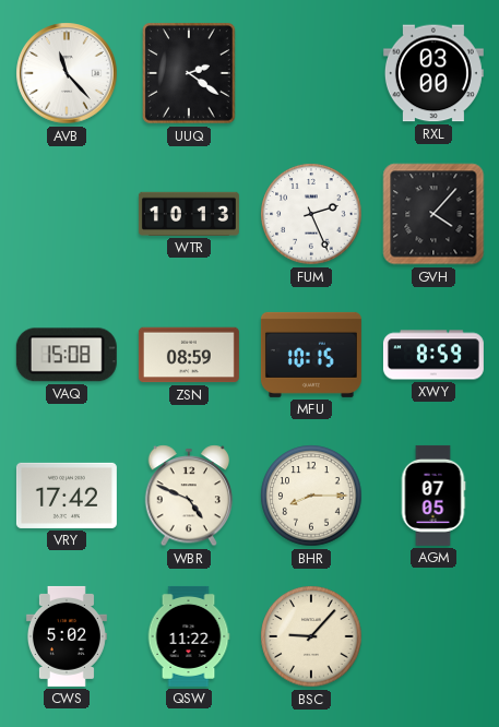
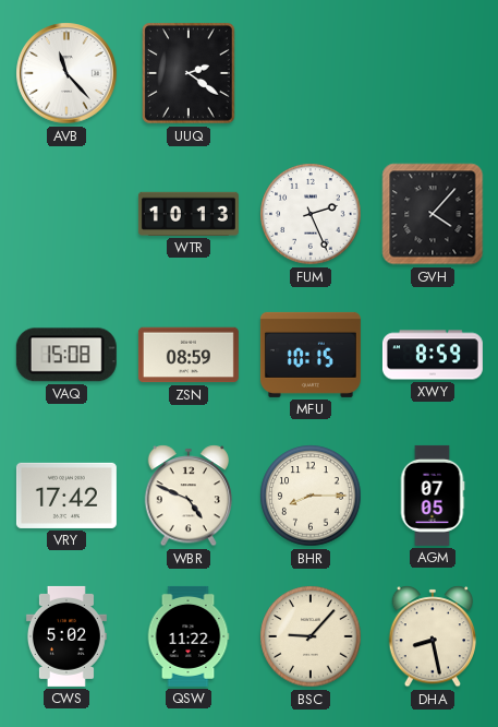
RXL: 03:00 -> none
DHA: none -> 8:28
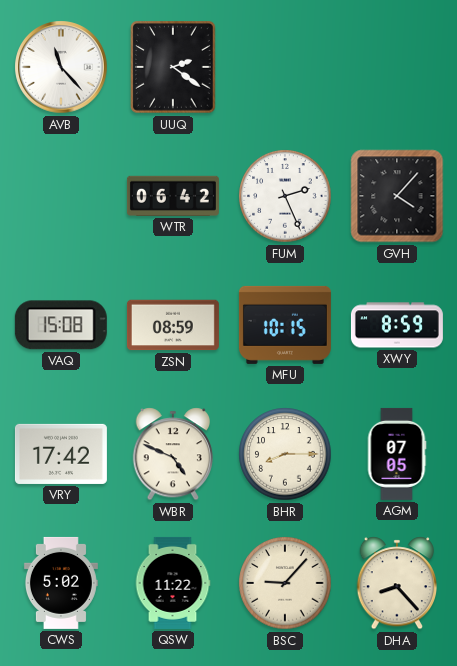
WTR: 10:13 -> 06:42
DHA: 8:28 -> 8:23
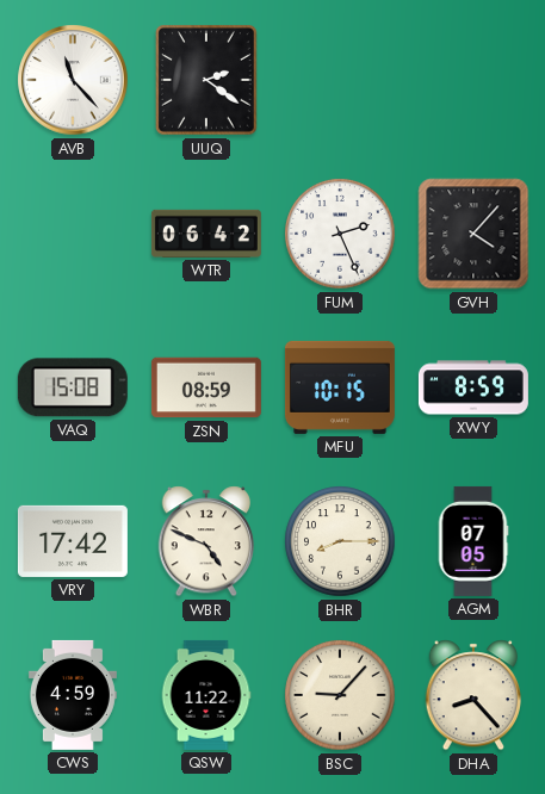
CWS: 5:02 -> 4:59
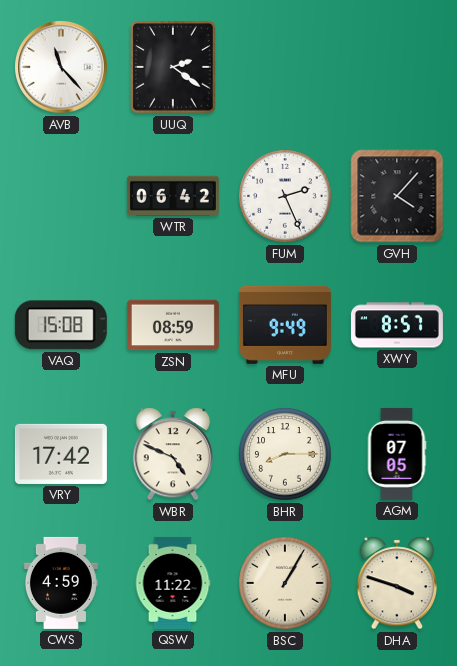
MFU: 10:15 -> 9:49
XWY: 8:59 -> 8:57
BSC: 9:07 -> 1:05
DHA: 8:23 -> 3:48
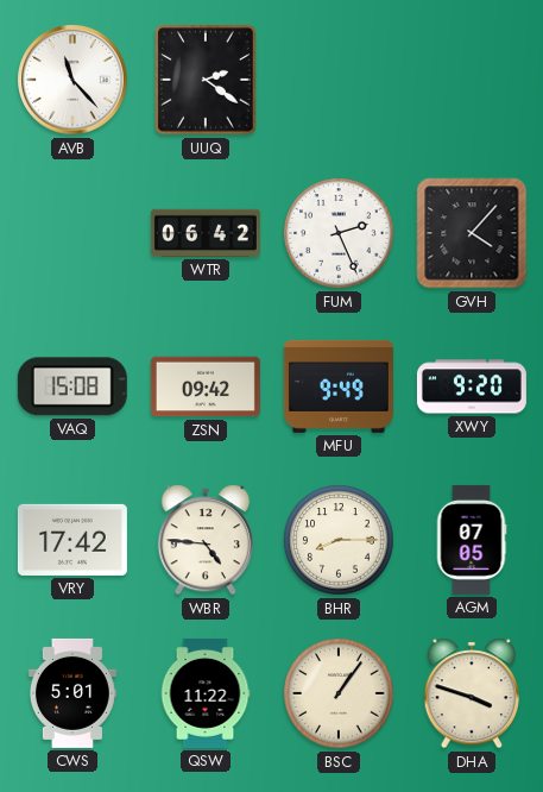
ZSN: 08:59 -> 09:42
XWY: 8:57 -> 9:20
WBR: 4:49 -> 4:46
CWS: 4:59 -> 5:01
BSC: 1:05 -> 1:06
